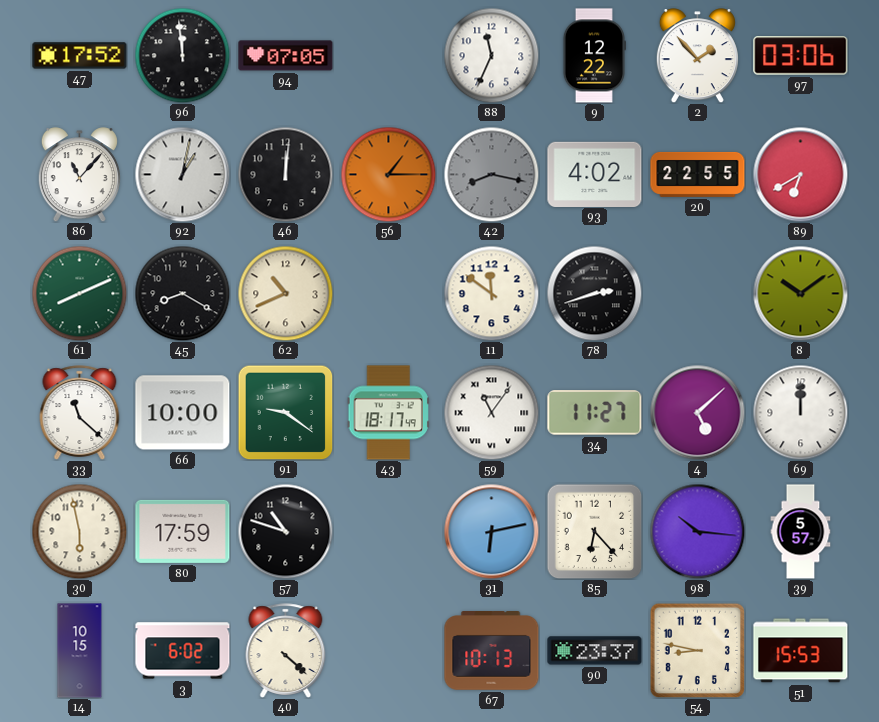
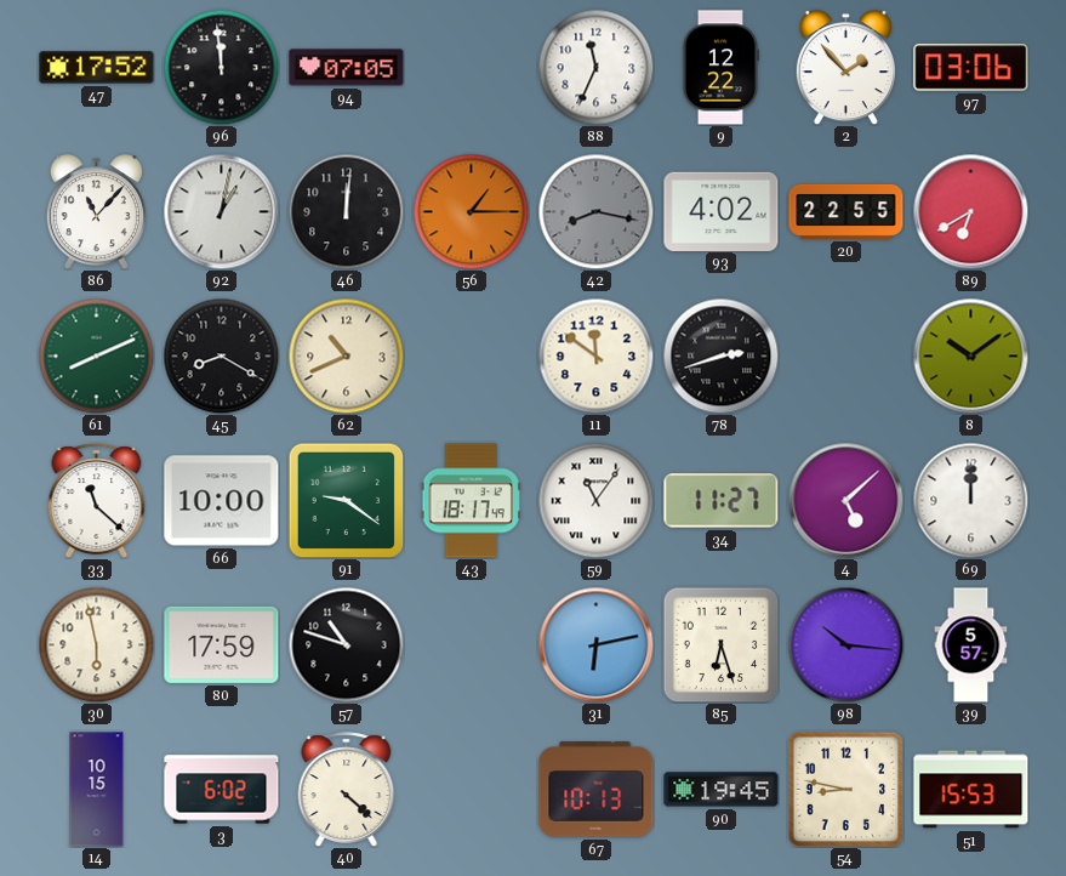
85: 6:23 -> 6:27
90: 23:37 -> 19:45
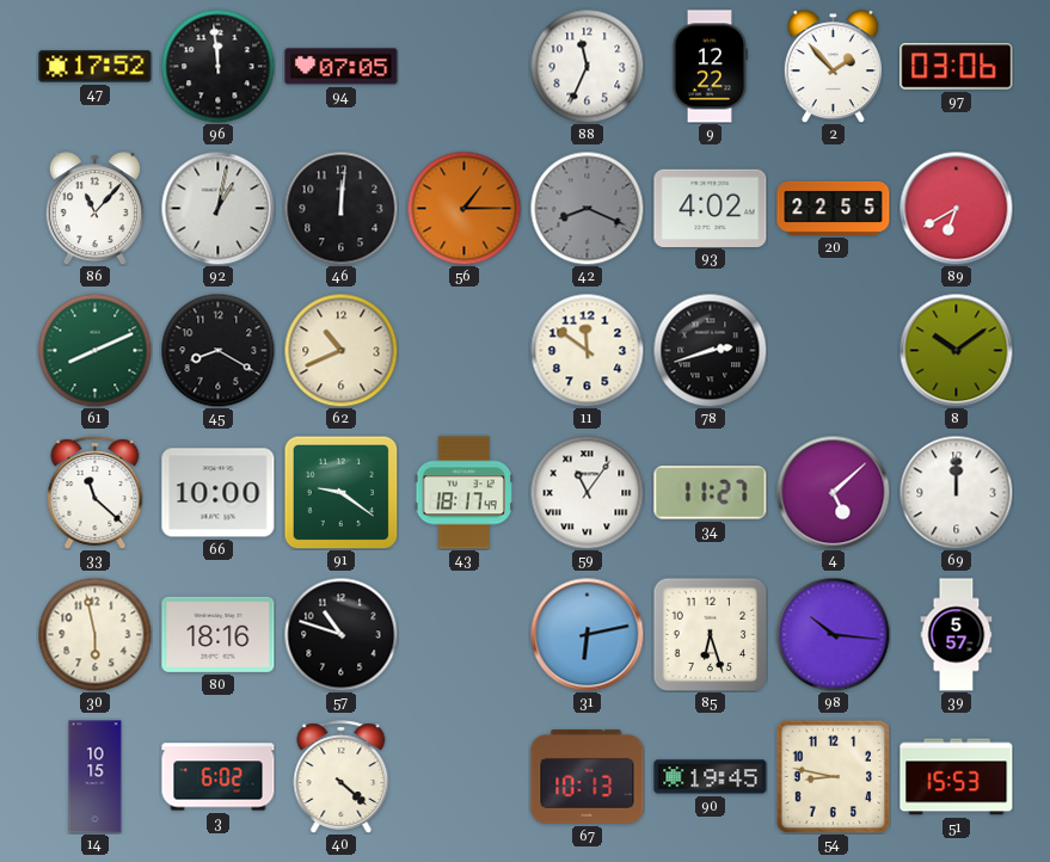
42: 8:17 -> 8:19
80: 17:59 -> 18:16
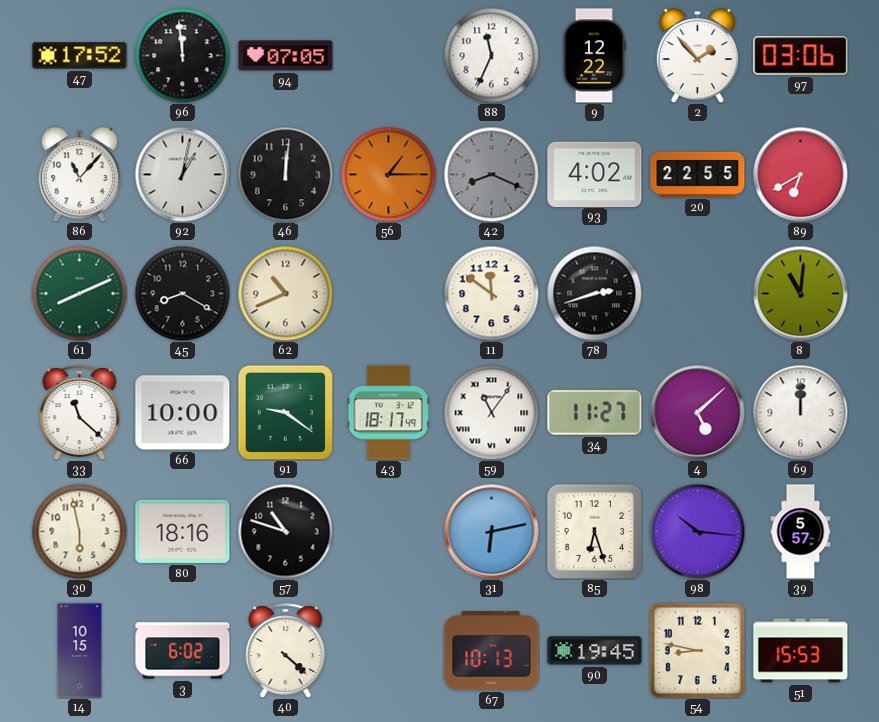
8: 10:09 -> 11:01
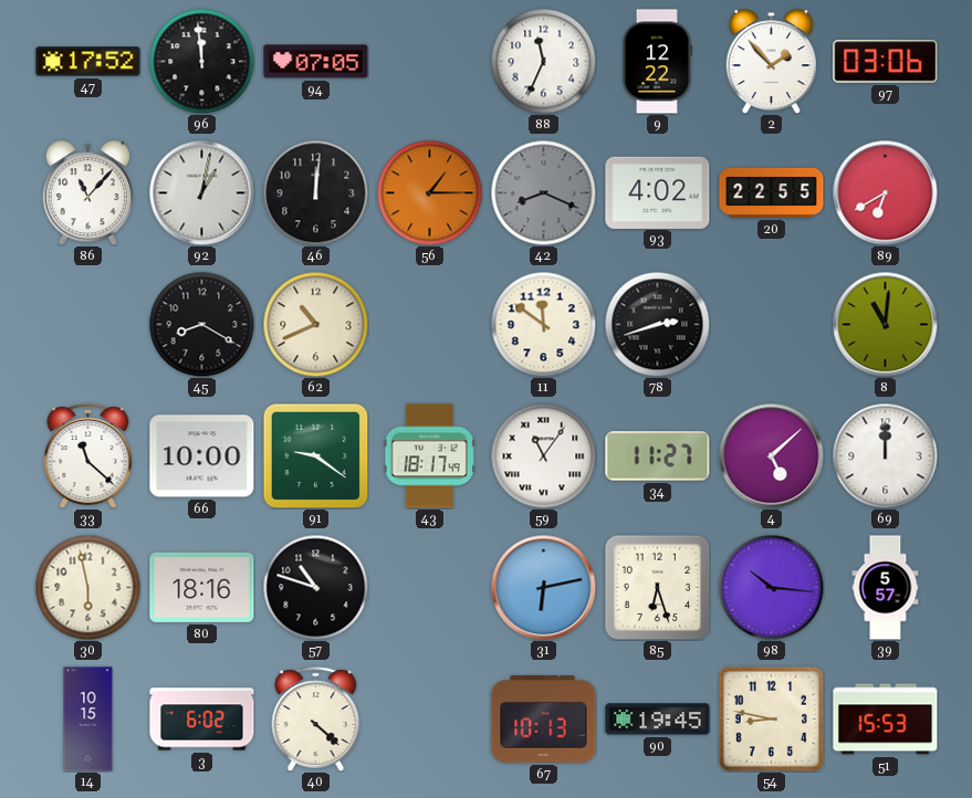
61: 8:11 -> none
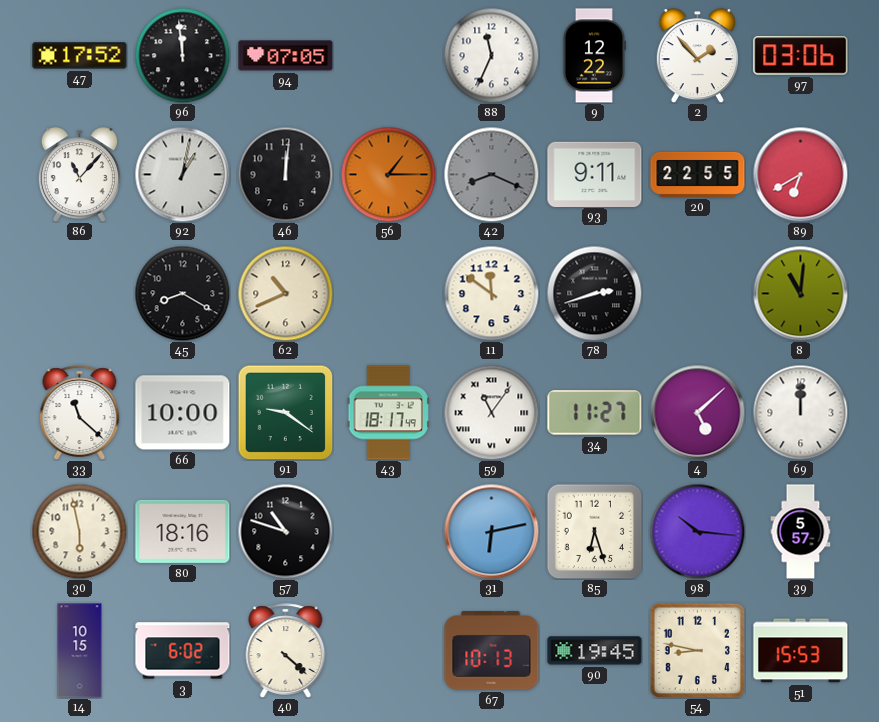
93: 4:02 -> 9:11
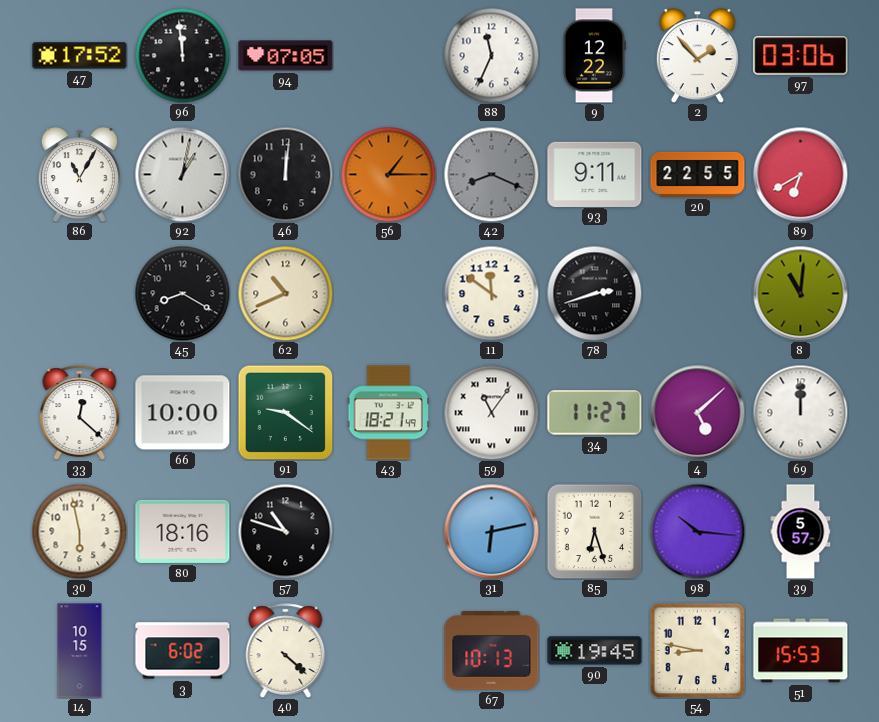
86: 11:07 -> 11:05
33: 11:22 -> 12:22
43: 18:17 -> 18:21
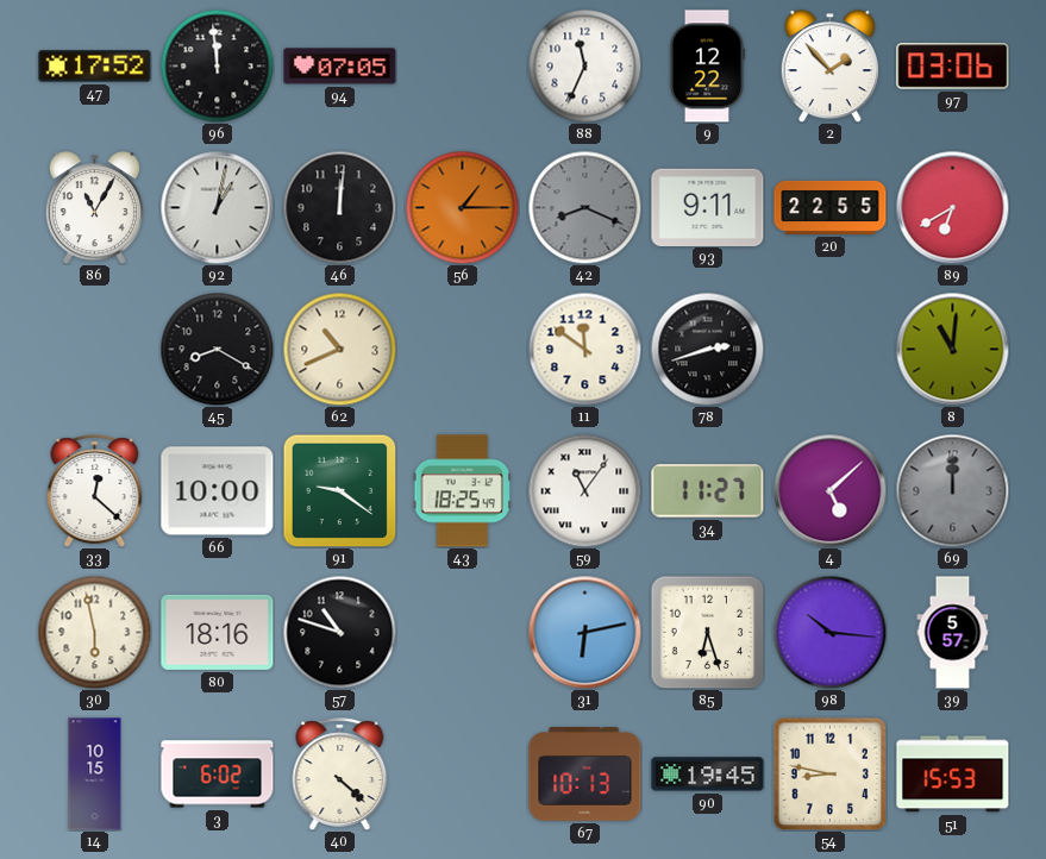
43: 18:21 -> 18:25
69 dial: white -> grey
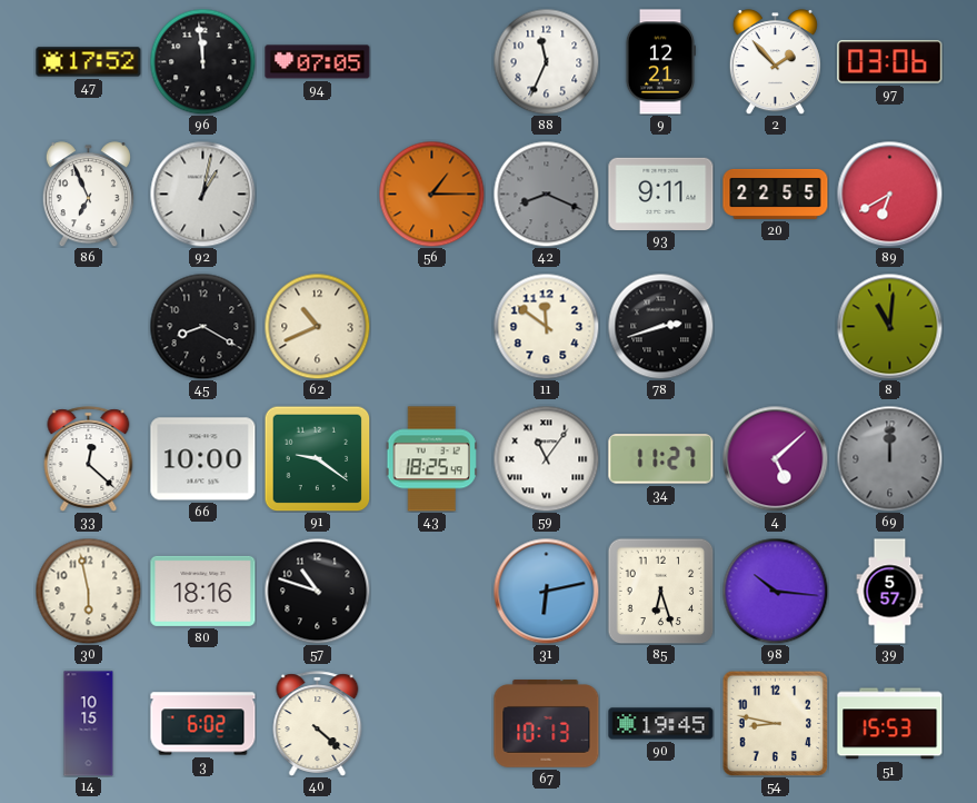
9: 12:22 -> 12:21
86: 11:05 -> 6:56
46: 12:01 -> none
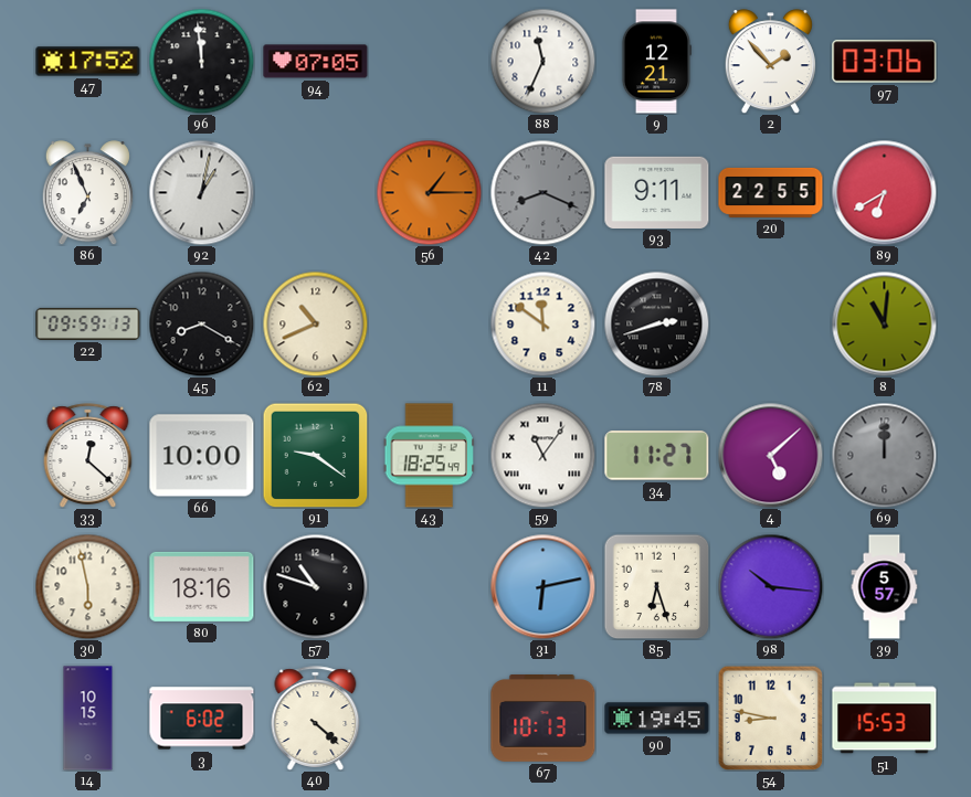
22: none -> 09:59
